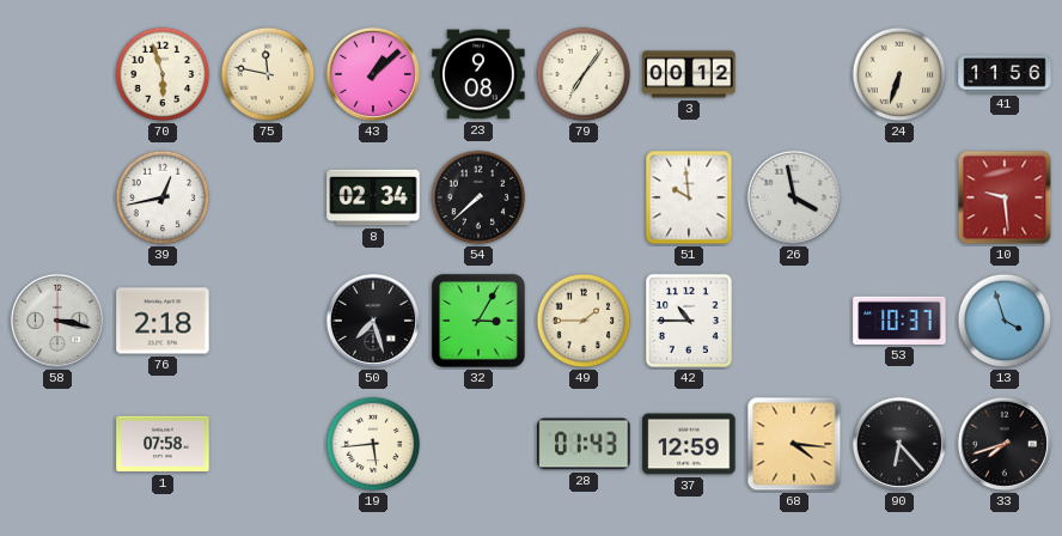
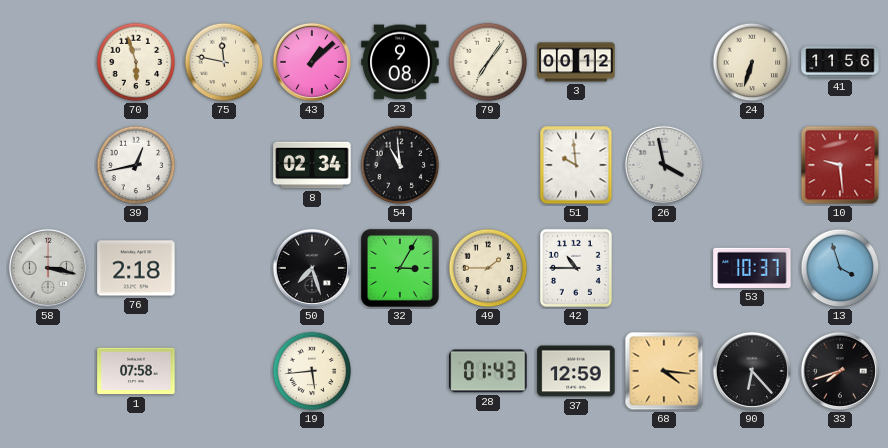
54: 7:38 -> 10:59
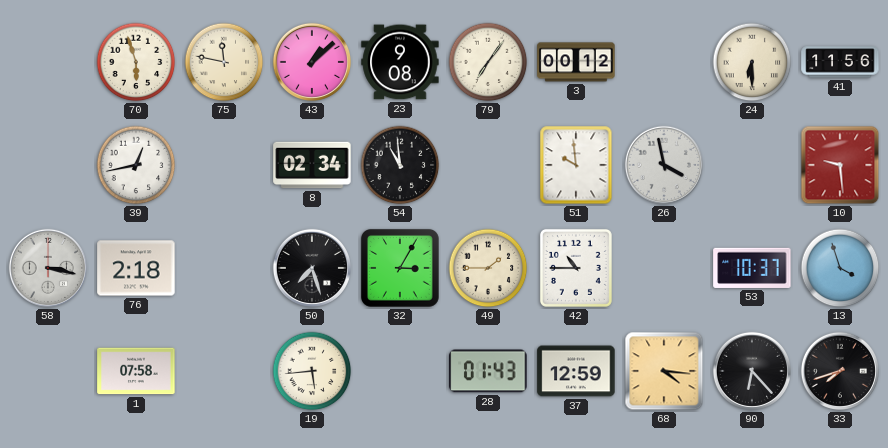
24: 6:33 -> 6:30
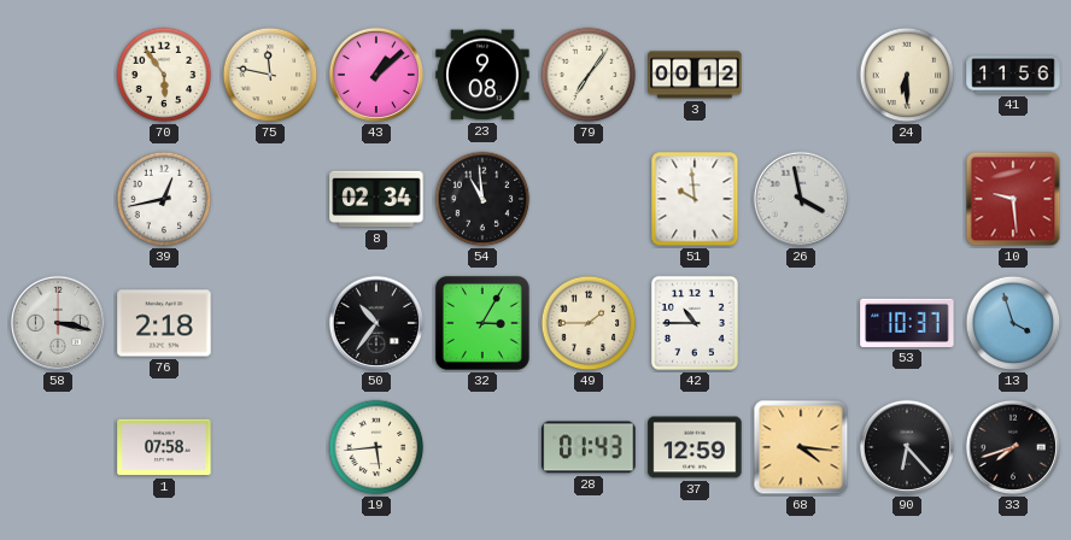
70: 5:57 -> 5:54
50: 7:27 -> 10:36
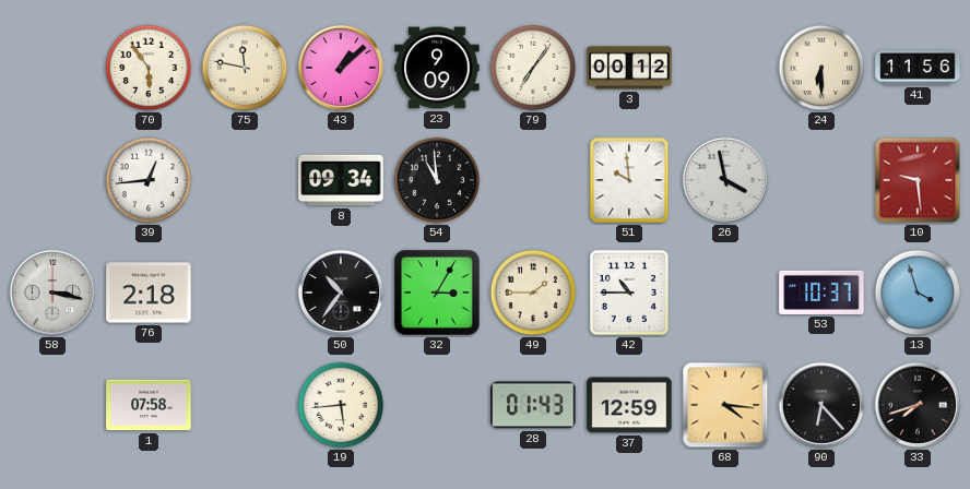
23: 9:08 -> 9:09
39: 12:43 -> 12:44
8: 02:34 -> 09:34
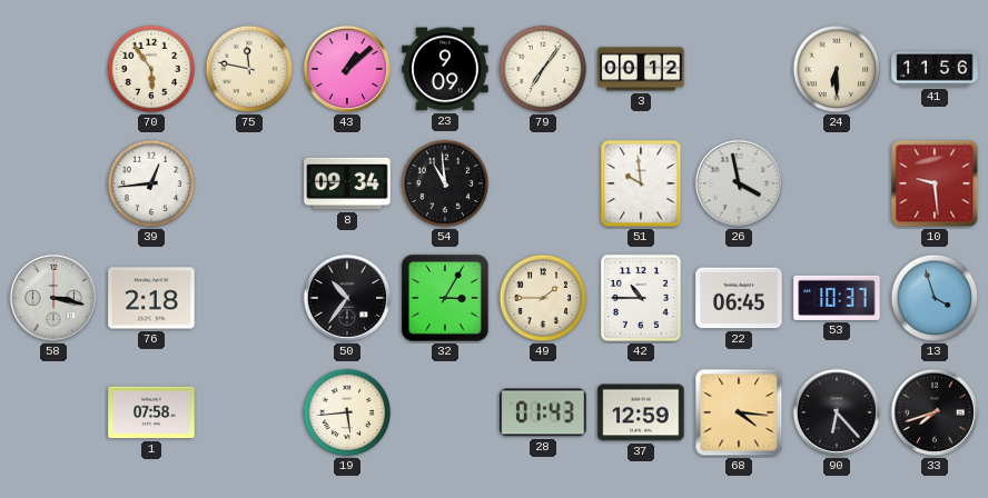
22: none -> 06:45
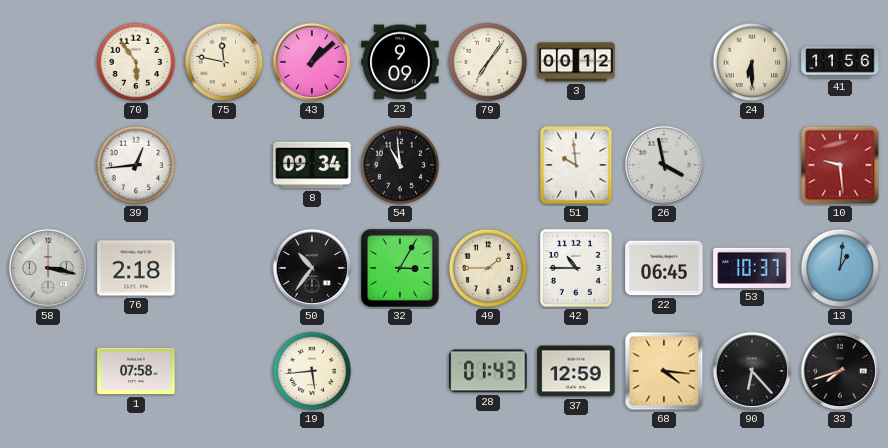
13: 3:57 -> 1:01
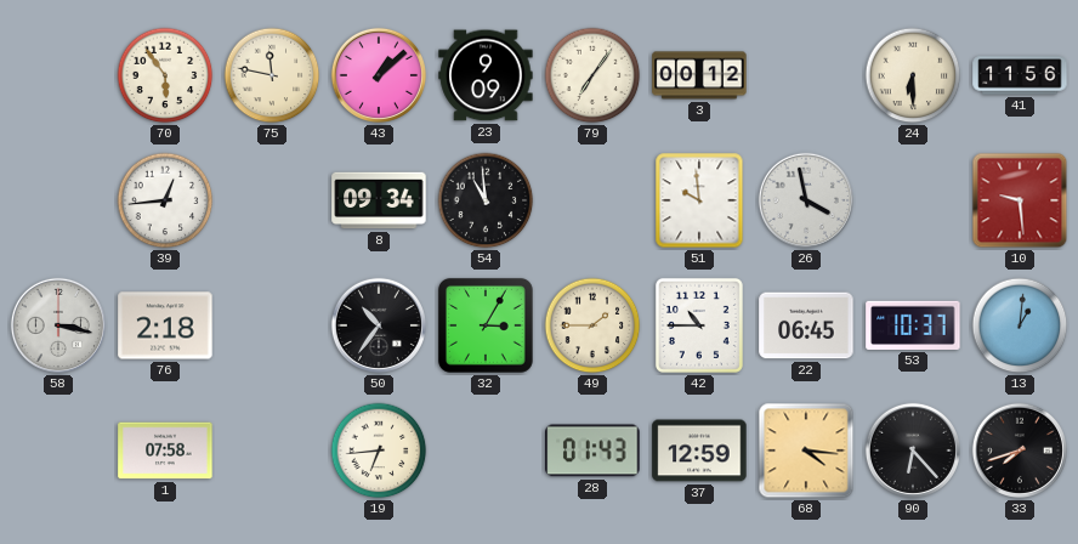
19: 5:44 -> 6:44
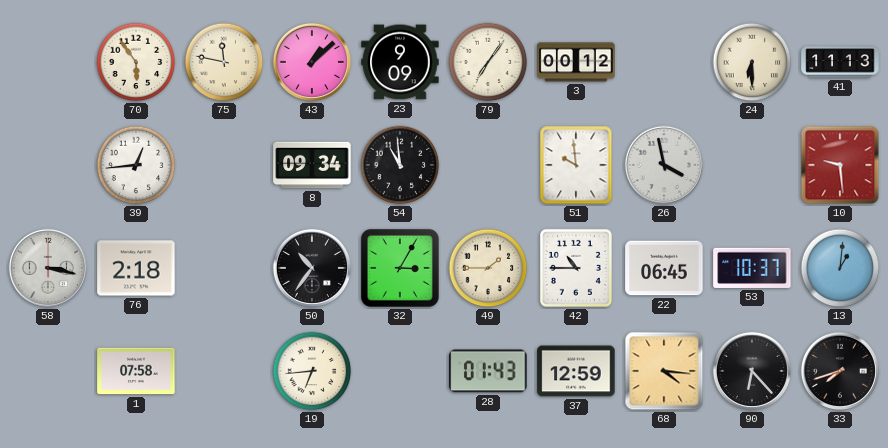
41: 11:56 -> 11:13
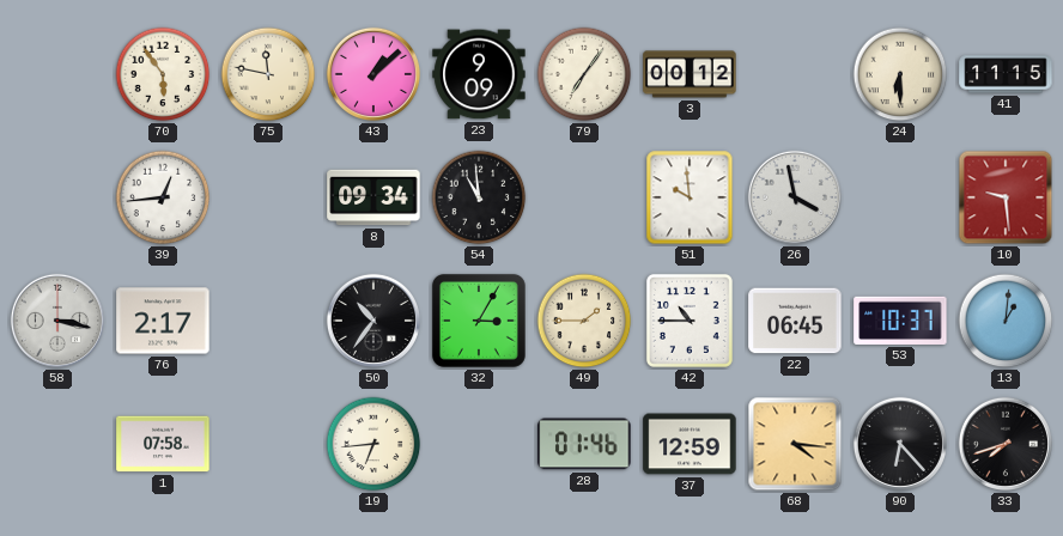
41: 11:13 -> 11:15
76: 2:18 -> 2:17
28: 01:43 -> 01:46
